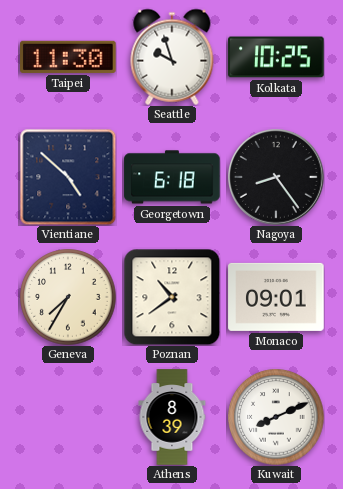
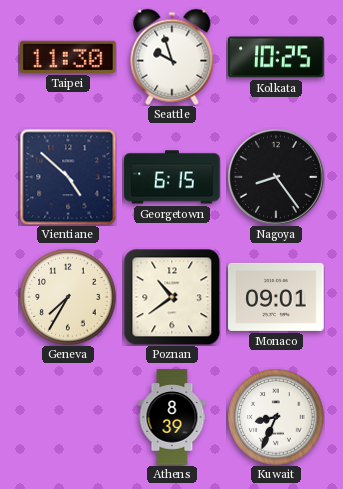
Georgetown: 6:18 -> 6:15
Kuwait: 8:11 -> 8:34
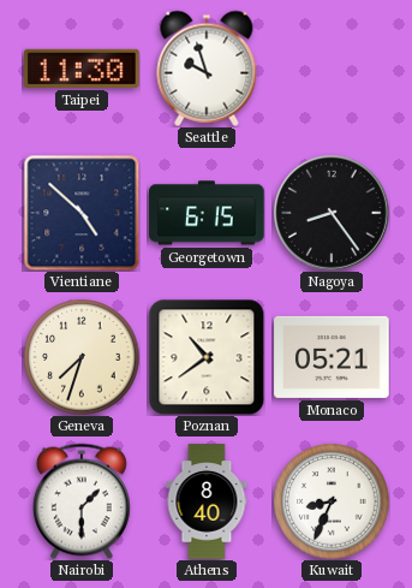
Kolkata: 10:25 -> none
Geneva: 7:35 -> 7:33
Monaco: 09:01 -> 05:21
Nairobi: none -> 1:30
Athens: 8:39 -> 8:40
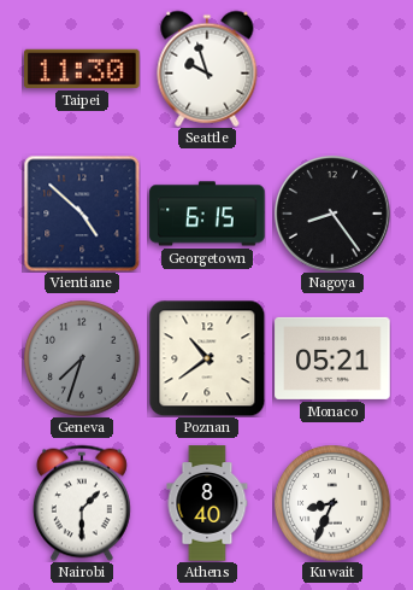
Geneva dial: cream -> grey
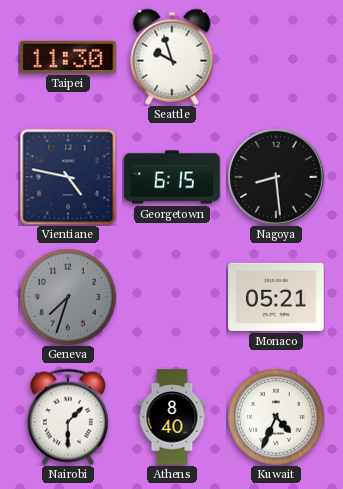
Vientiane: 4:52 -> 4:47
Nagoya: 8:24 -> 8:29
Poznan: 10:39 -> none
Kuwait: 8:34 -> 4:34
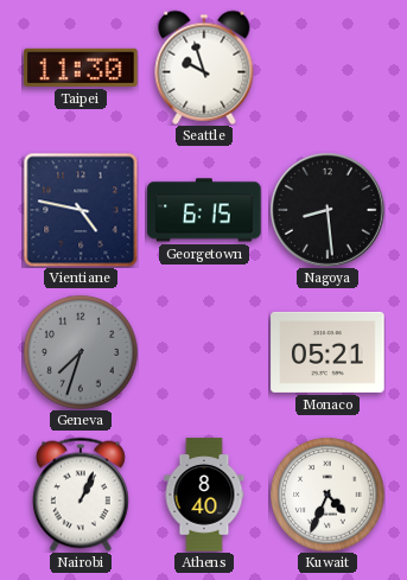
Nairobi: 1:30 -> 1:04
